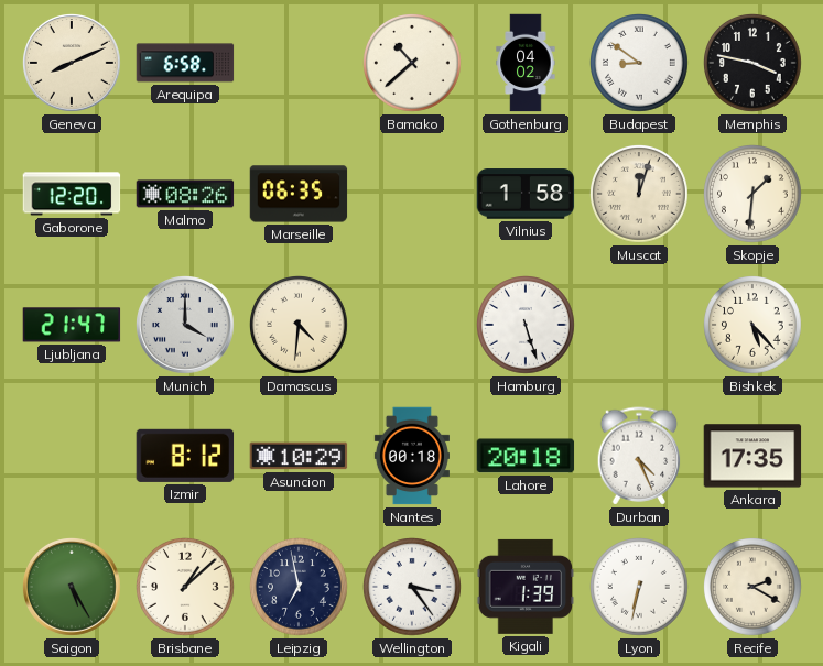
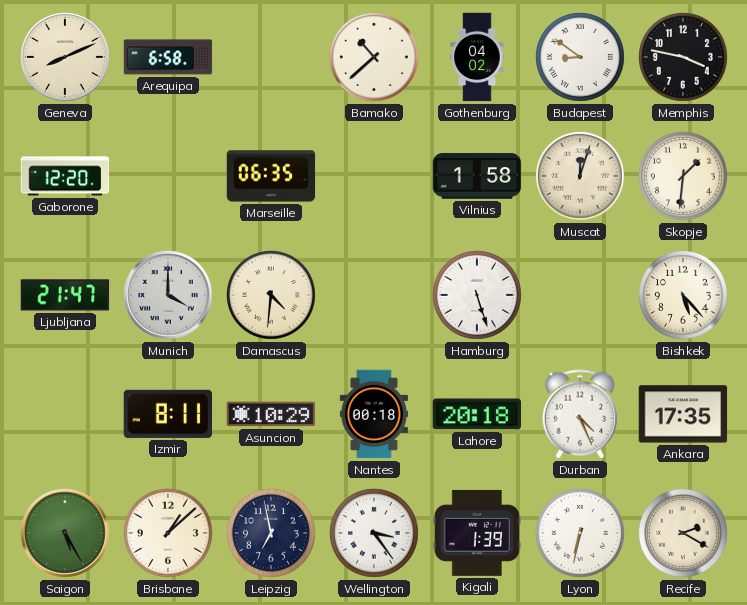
Malmo: 08:26 -> none
Izmir: 8:12 -> 8:11
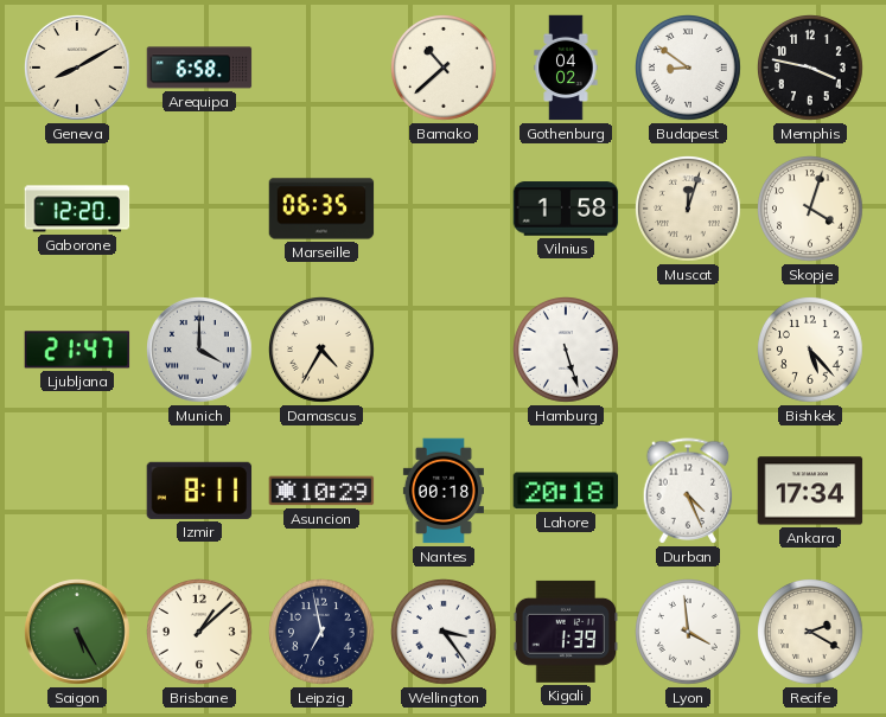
Geneva: 8:11 -> 8:10
Skopje: 1:31 -> 4:03
Damascus: 4:31 -> 4:35
Ankara: 17:35 -> 17:34
Lyon: 6:32 -> 3:59
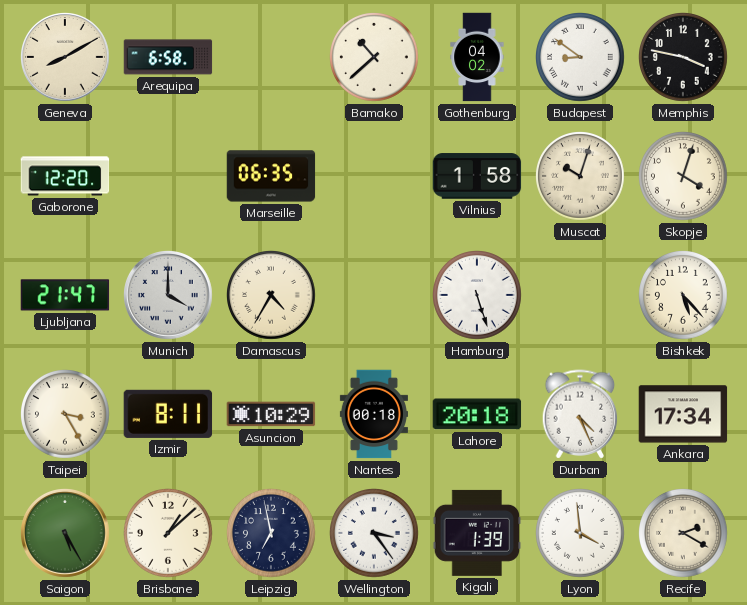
Muscat: 12:03 -> 10:03
Taipei: none -> 3:25
